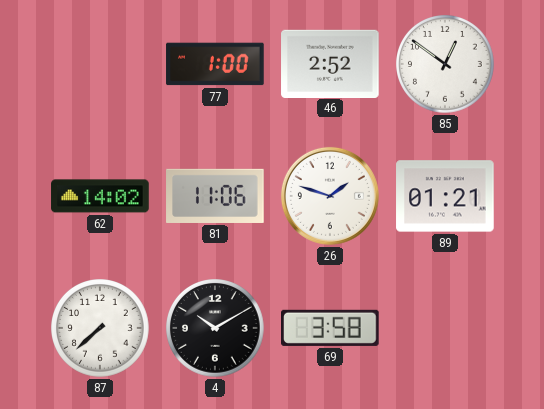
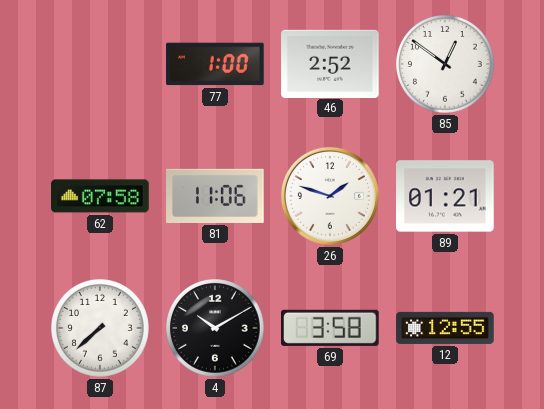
62: 14:02 -> 07:58
12: none -> 12:55
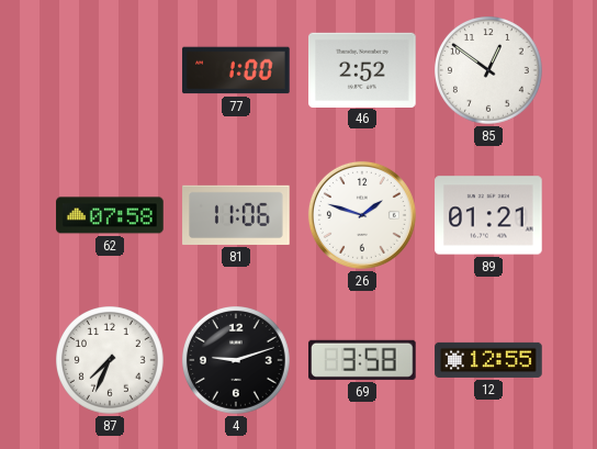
87: 7:38 -> 7:34
4: 10:10 -> 9:12
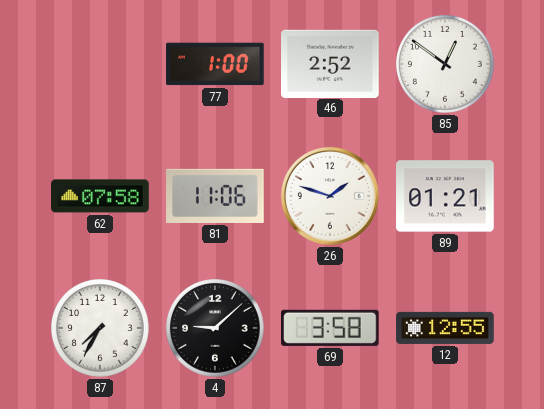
87: 7:34 -> 7:35
4: 9:12 -> 9:08
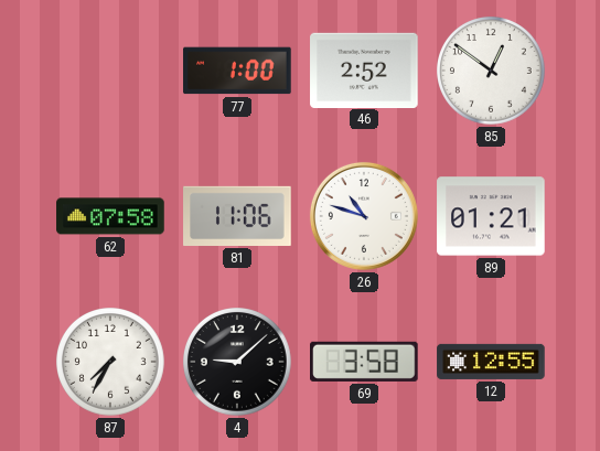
26: 1:48 -> 10:48
